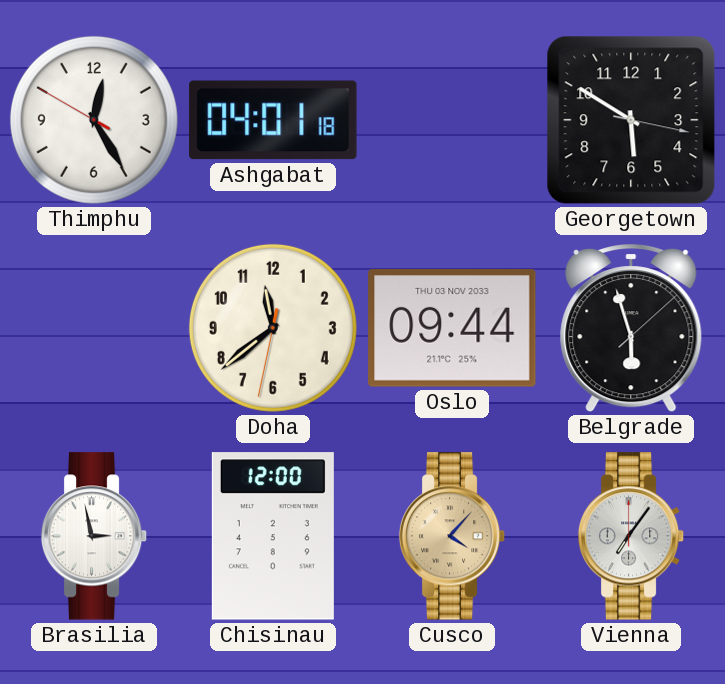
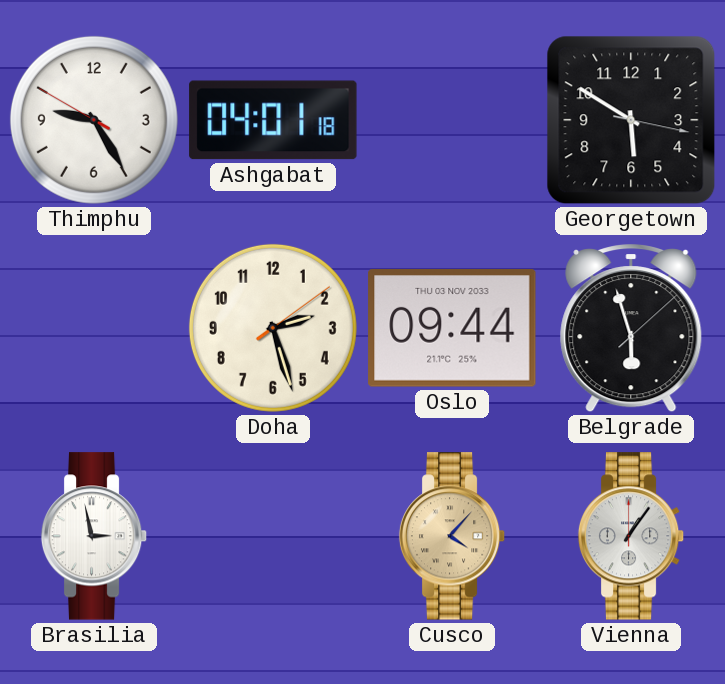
Thimphu: 12:24 -> 9:24
Doha: 11:38 -> 2:27
Chisinau: 12:00 -> none
Vienna: 7:06 -> 1:06
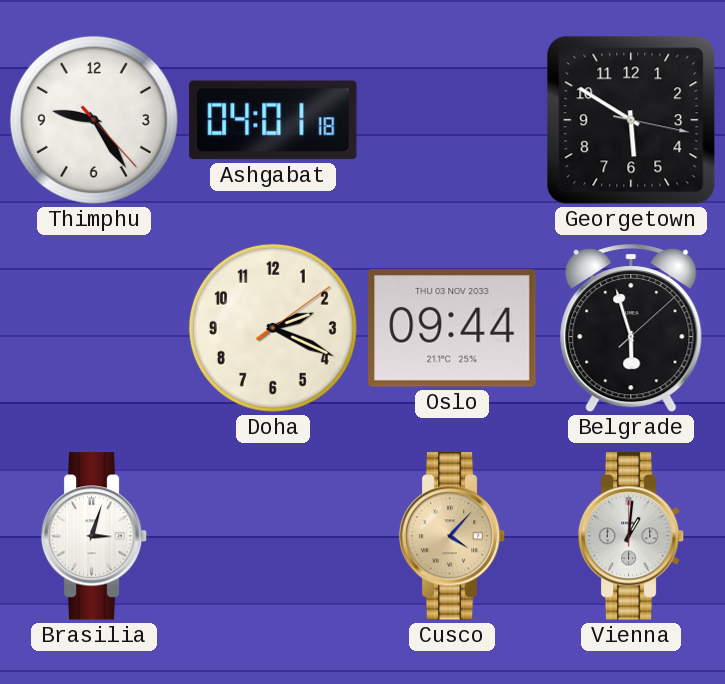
Thimphu: 9:24:50 -> 9:24:23
Doha: 2:27 -> 2:19
Brasilia: 2:58 -> 3:03
Vienna: 1:06 -> 1:01
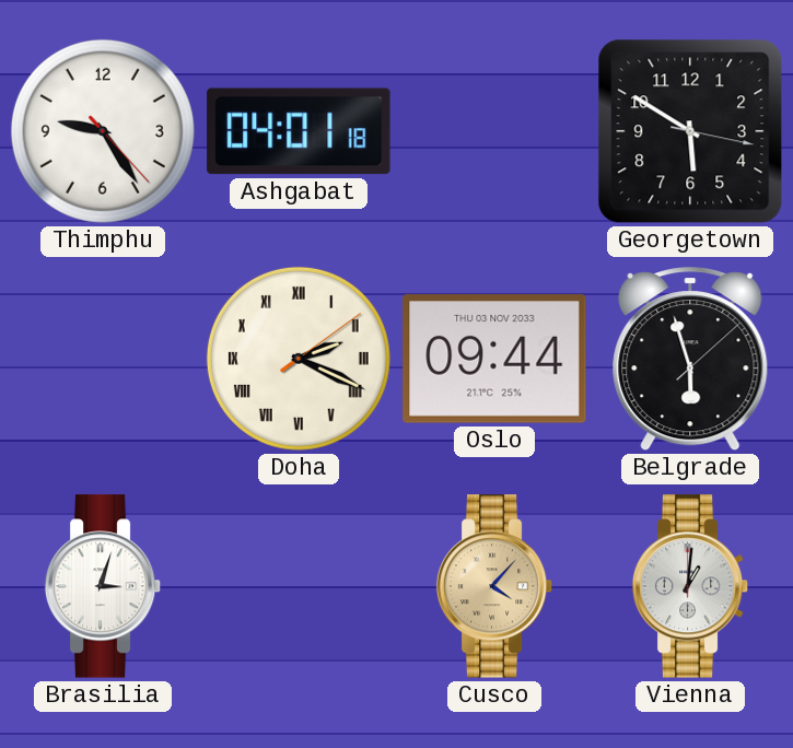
Doha numerals: Arabic -> Roman
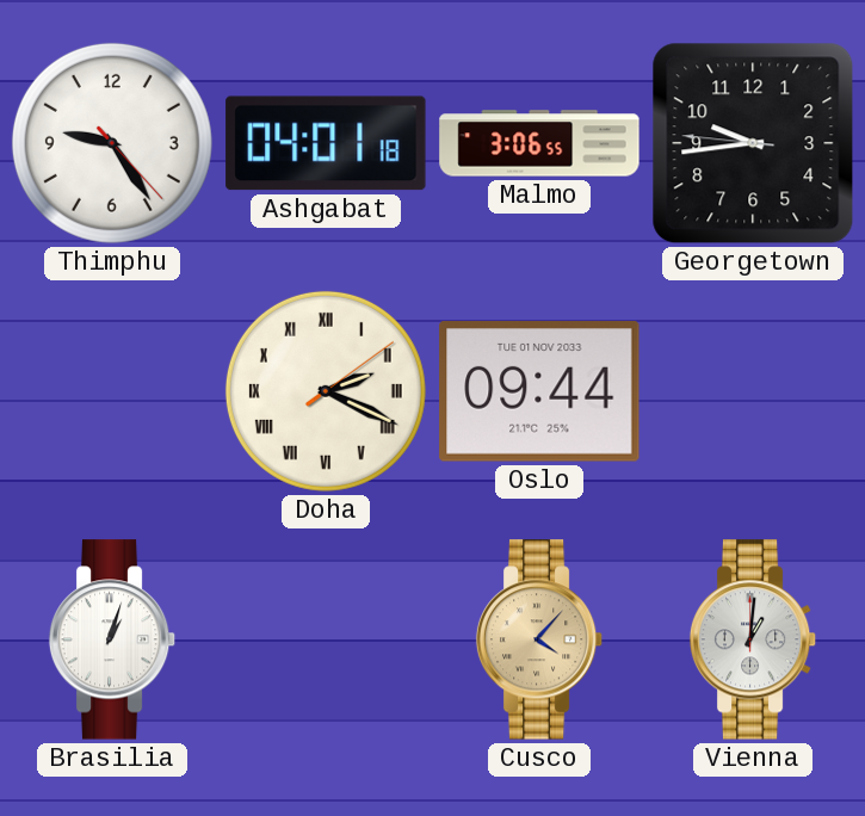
Malmo: none -> 3:06
Georgetown: 5:50 -> 9:43
Oslo date: THU 03 NOV 2033 -> TUE 01 NOV 2033
Belgrade: 5:57 -> none
Brasilia: 3:03 -> 1:03
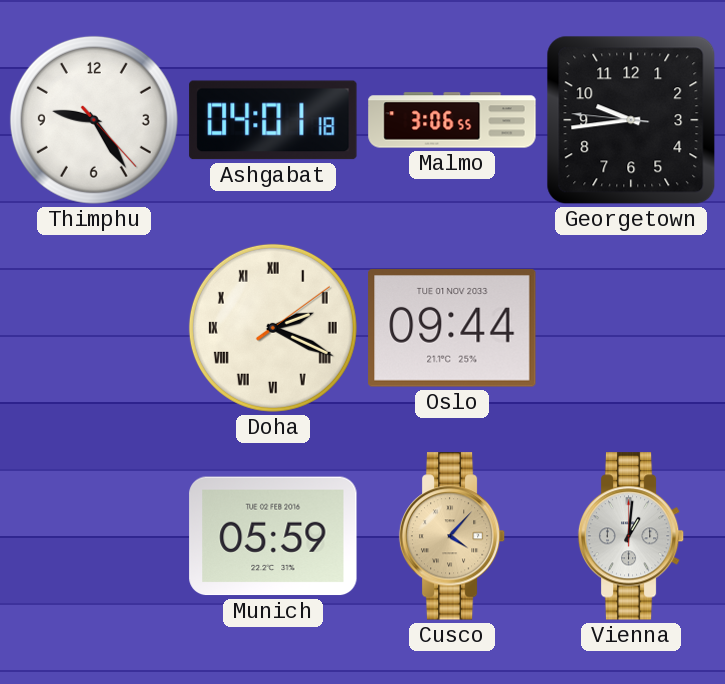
Brasilia: 1:03 -> none
Munich: none -> 05:59
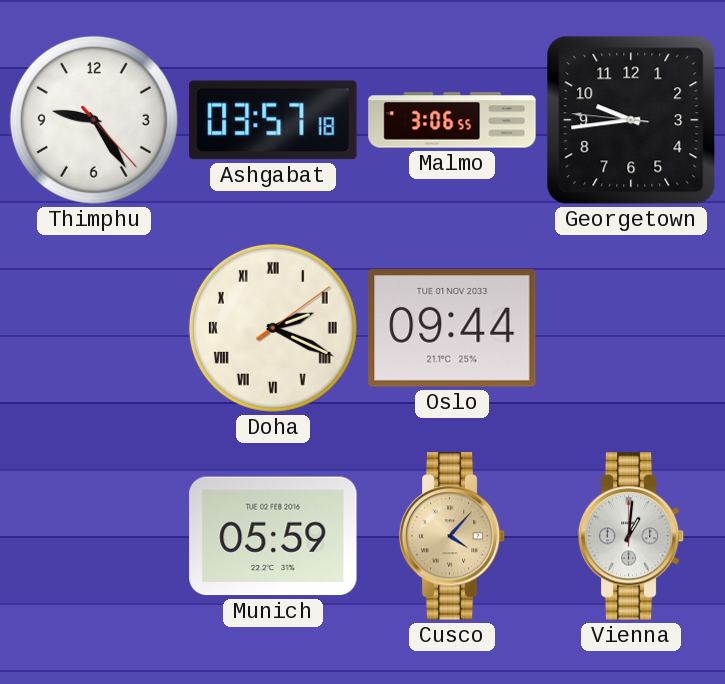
Ashgabat: 04:01 -> 03:57
